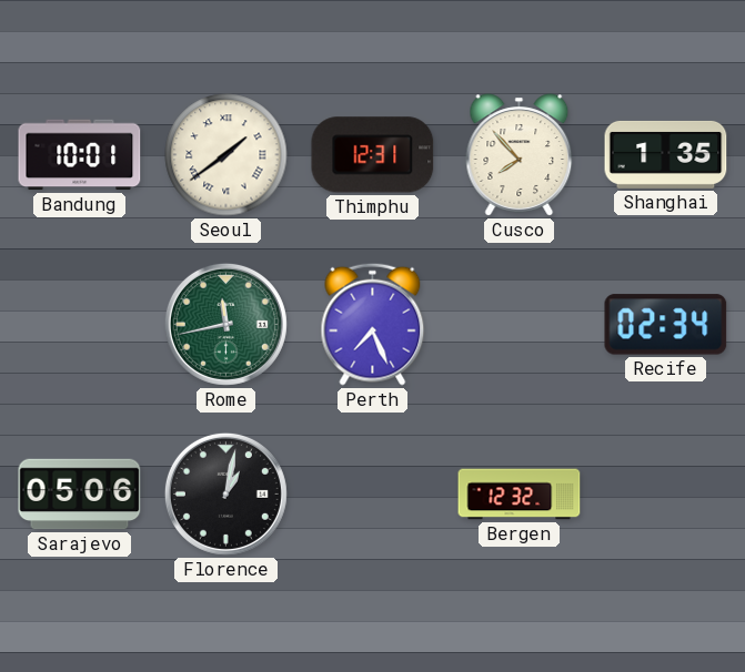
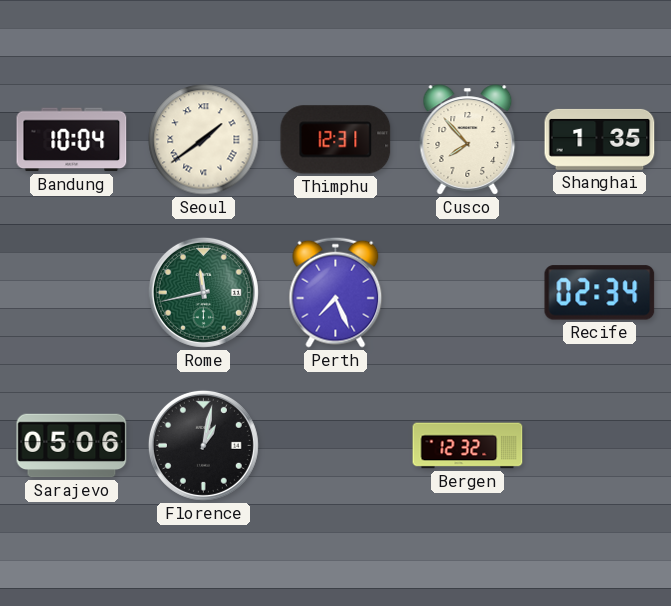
Bandung: 10:01 -> 10:04
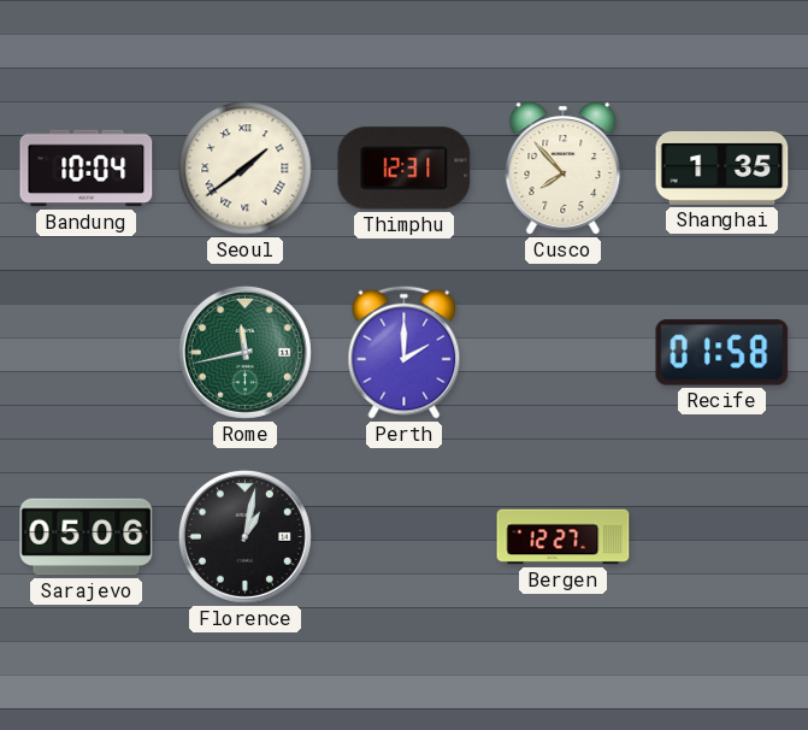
Perth: 7:26 -> 2:00
Recife: 02:34 -> 01:58
Bergen: 12:32 -> 12:27
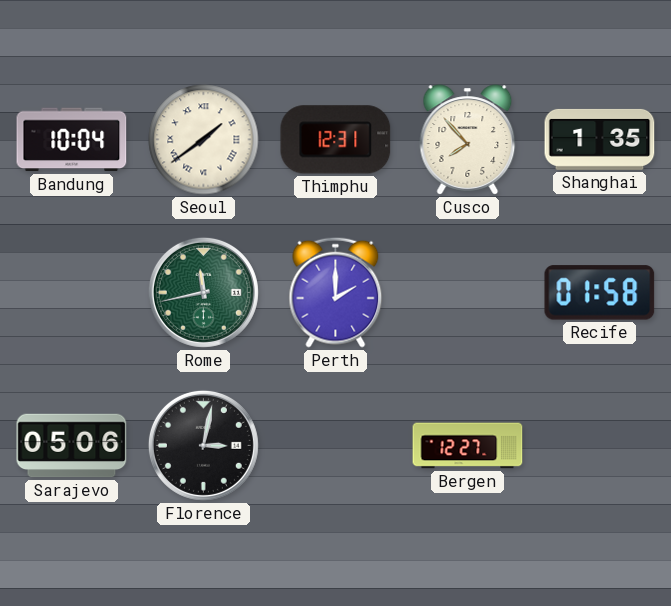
Florence: 1:02 -> 3:02
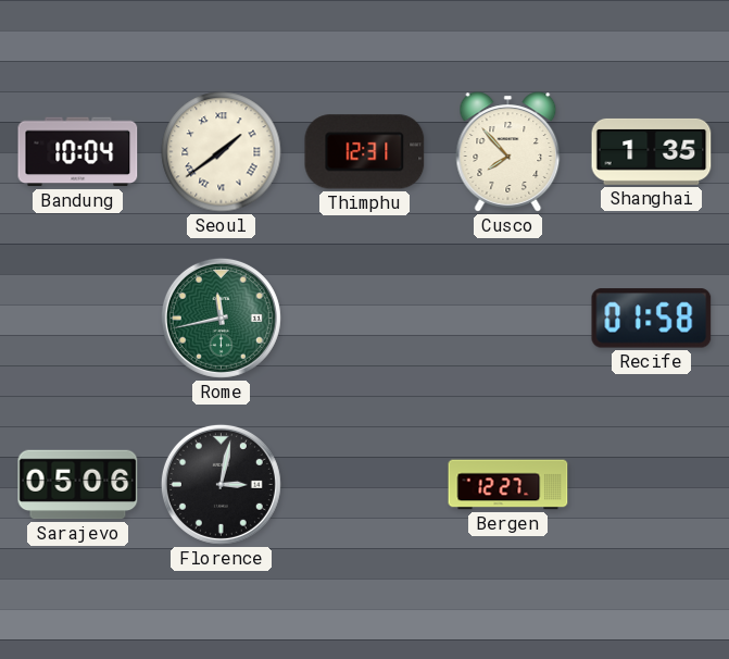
Perth: 2:00 -> none
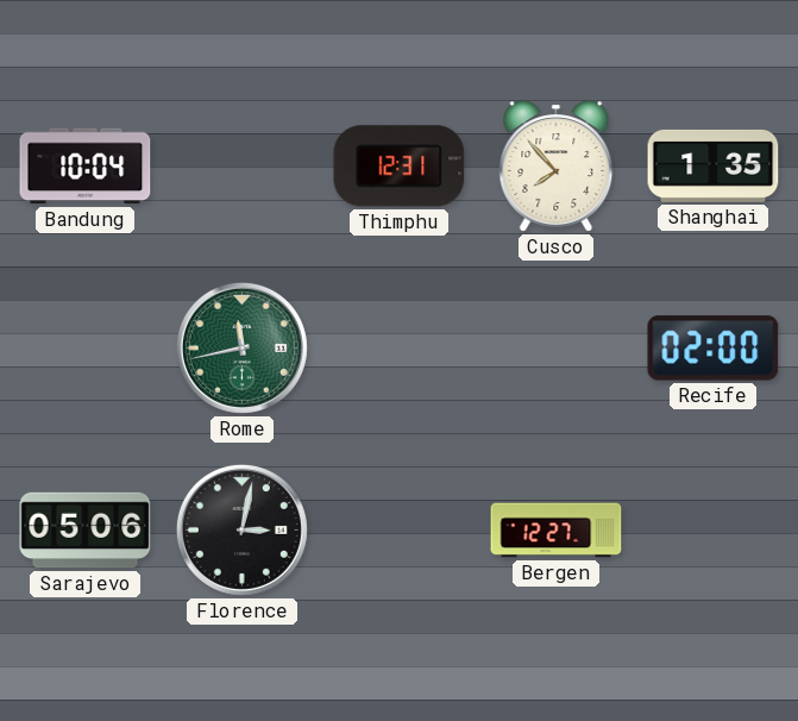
Seoul: 1:39 -> none
Recife: 01:58 -> 02:00
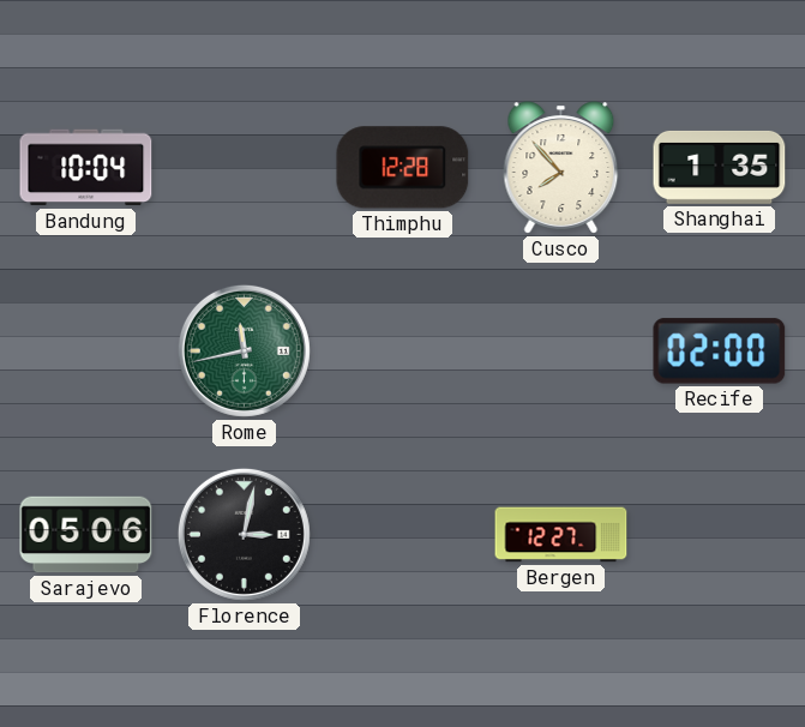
Thimphu: 12:31 -> 12:28
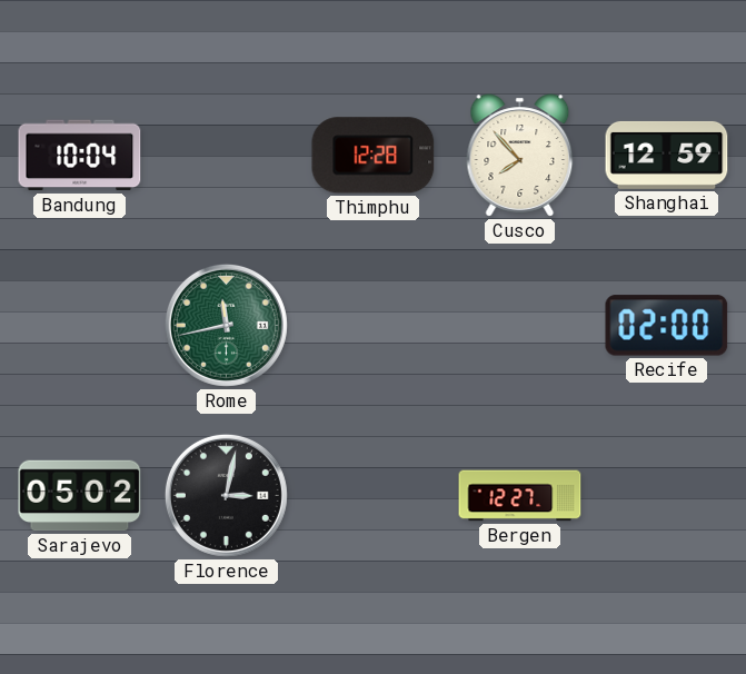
Shanghai: 1:35 -> 12:59
Sarajevo: 05:06 -> 05:02
